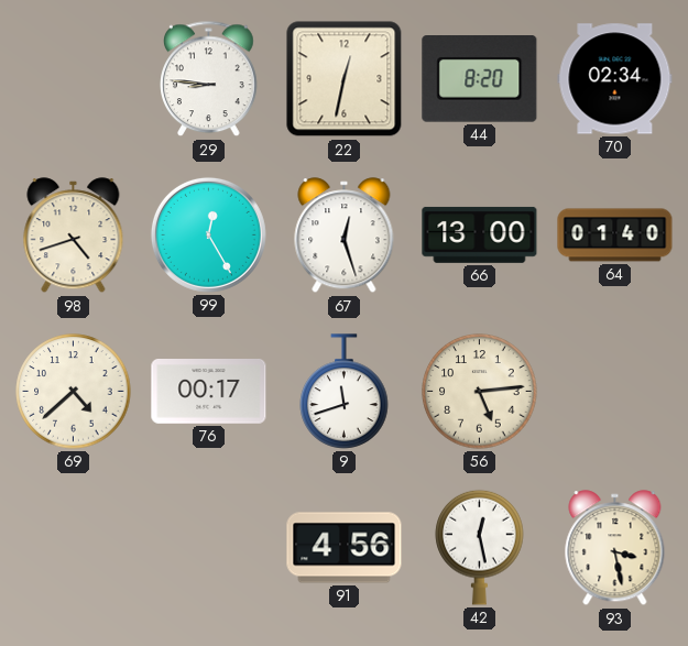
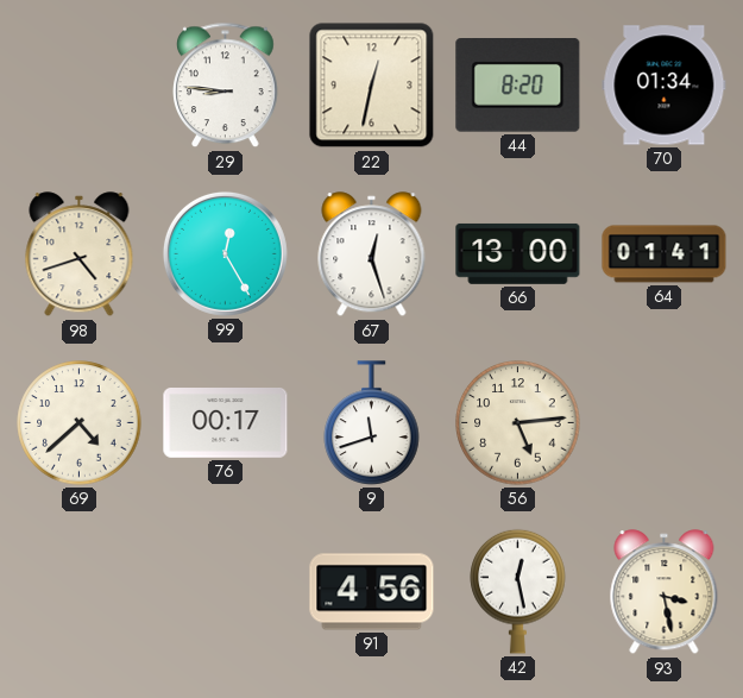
70: 02:34 -> 01:34
64: 01:40 -> 01:41
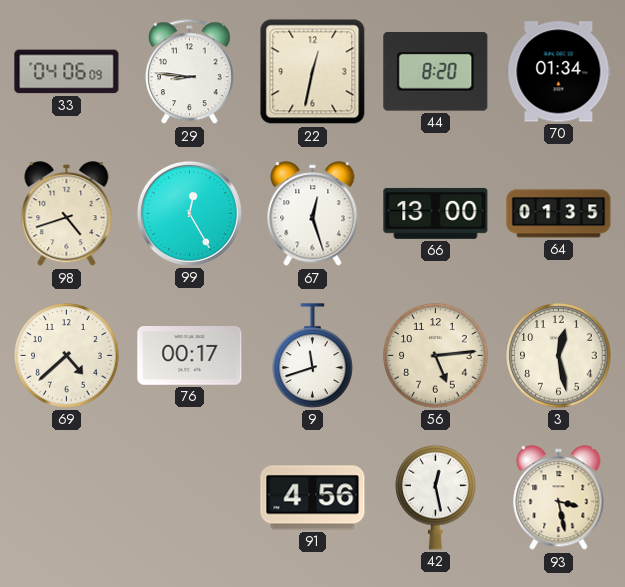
33: none -> 04:06
64: 01:41 -> 01:35
3: none -> 12:28
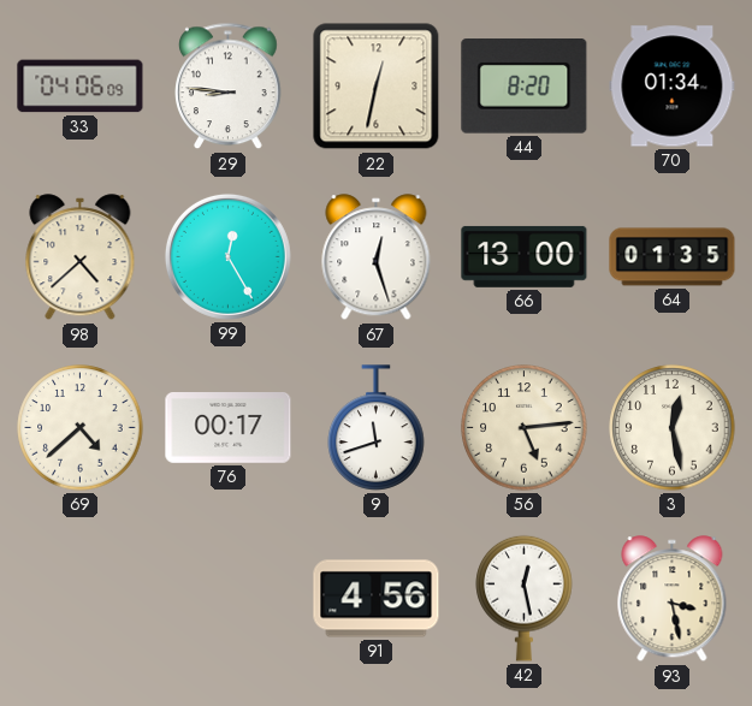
98: 4:42 -> 4:38
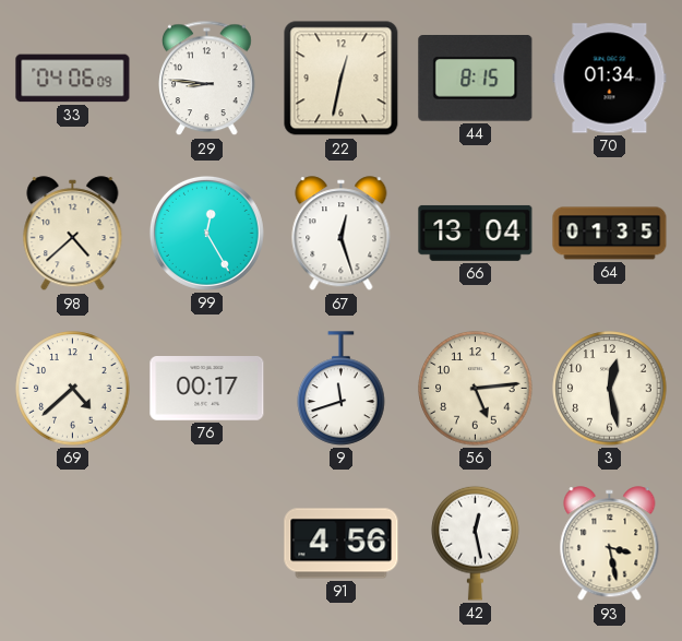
44: 8:20 -> 8:15
66: 13:00 -> 13:04
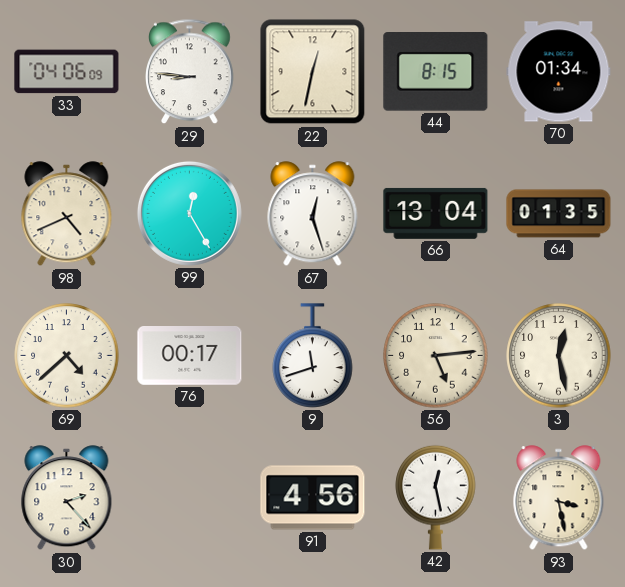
98: 4:38 -> 4:41
30: none -> 2:23
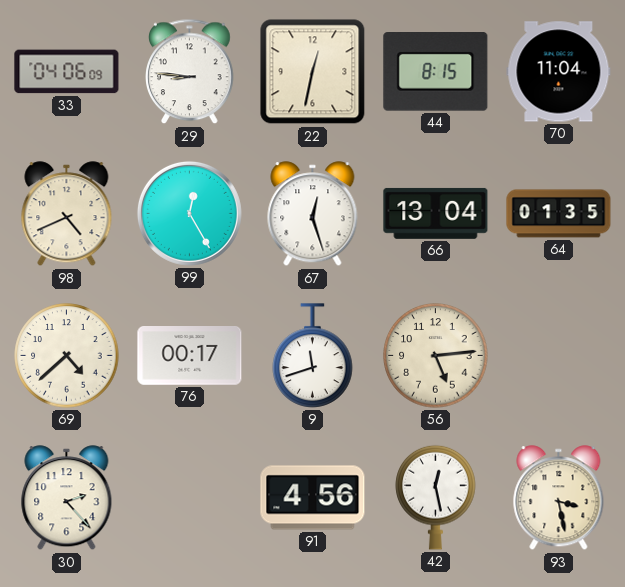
70: 01:34 -> 11:04
3: 12:28 -> none
